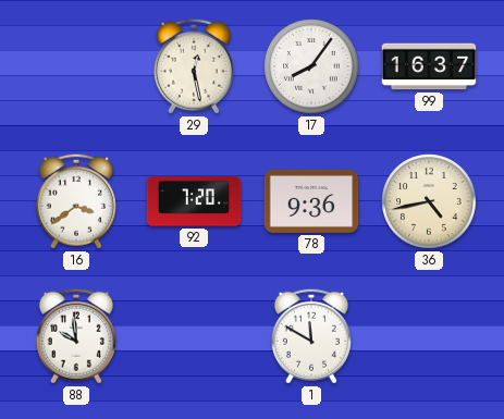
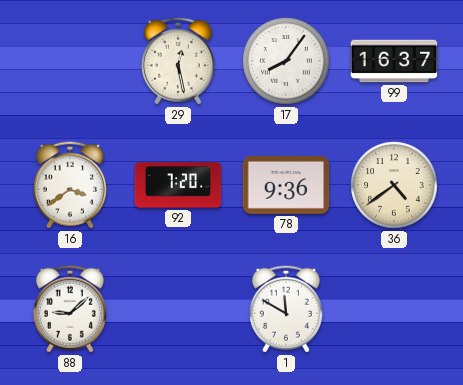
36: 4:43 -> 4:39
88: 9:59 -> 9:08
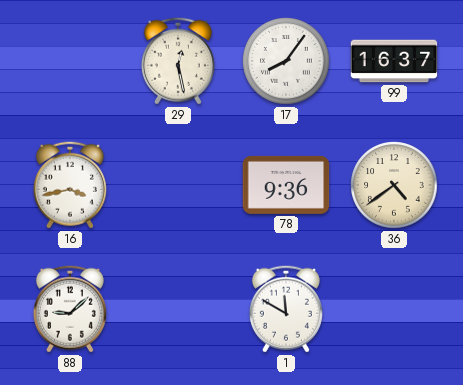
16: 3:39 -> 3:43
92: 7:20 -> none
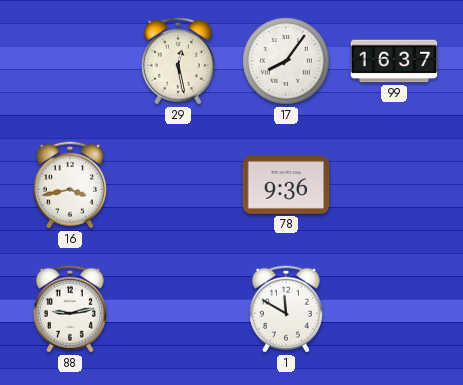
36: 4:39 -> none
88: 9:08 -> 9:13
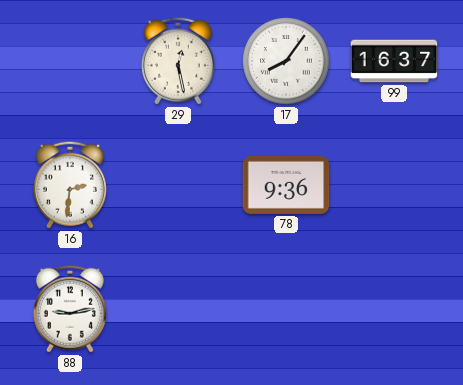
16: 3:43 -> 2:31
1: 11:50 -> none
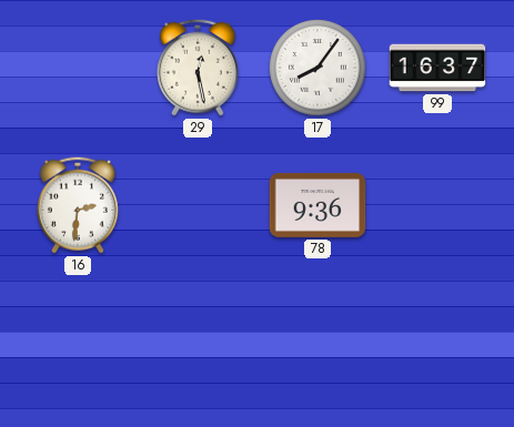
88: 9:13 -> none
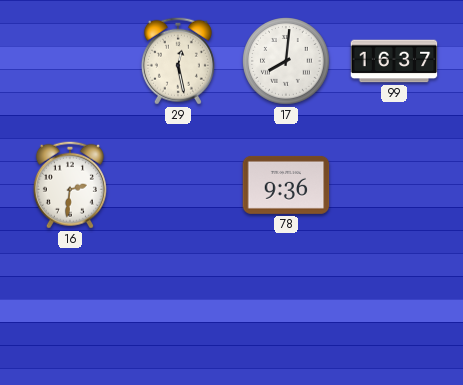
17: 8:06 -> 8:01
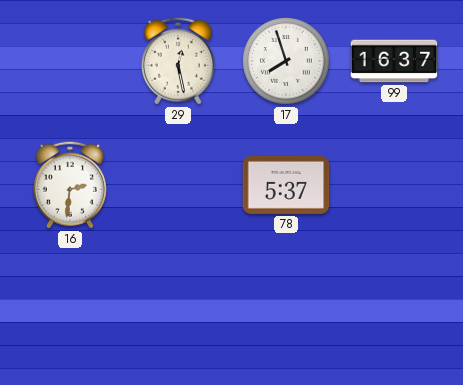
17: 8:01 -> 7:57
78: 9:36 -> 5:37
